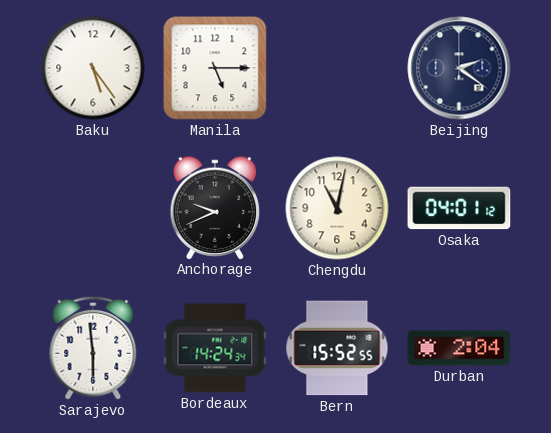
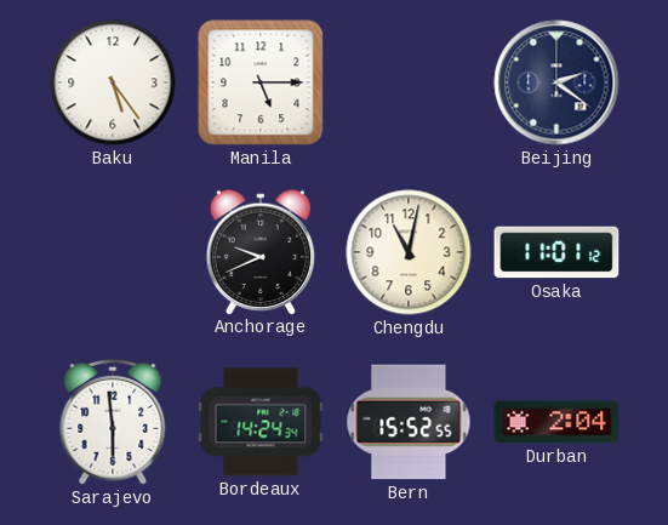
Osaka: 04:01 -> 11:01
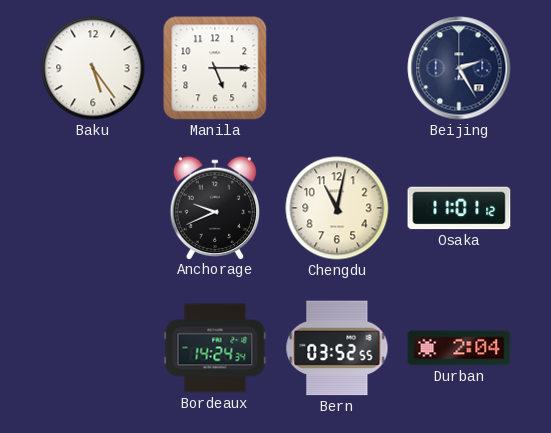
Beijing: 2:21 -> 2:25
Sarajevo: 5:59 -> none
Bern: 15:52 -> 03:52
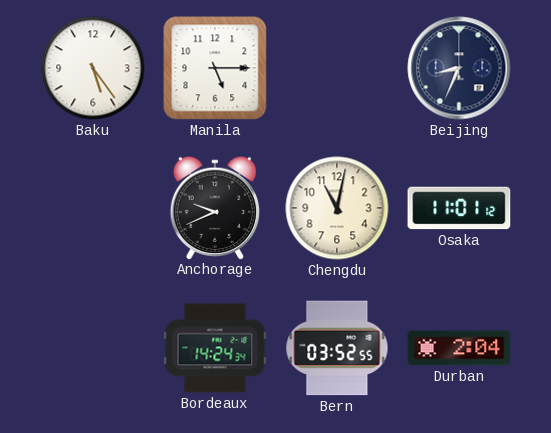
Beijing: 2:25 -> 8:34
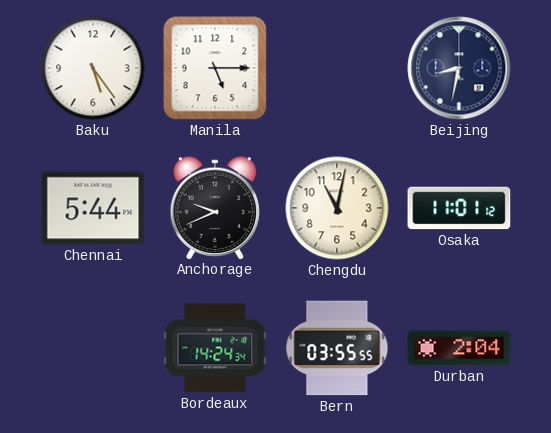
Beijing: 8:34 -> 8:32
Chennai: none -> 5:44
Bern: 03:52 -> 03:55
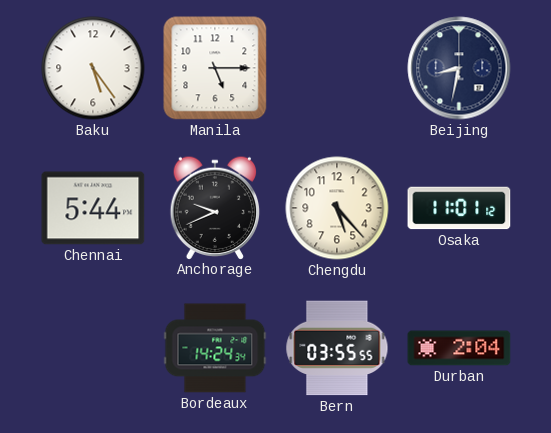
Chengdu: 11:02 -> 5:23
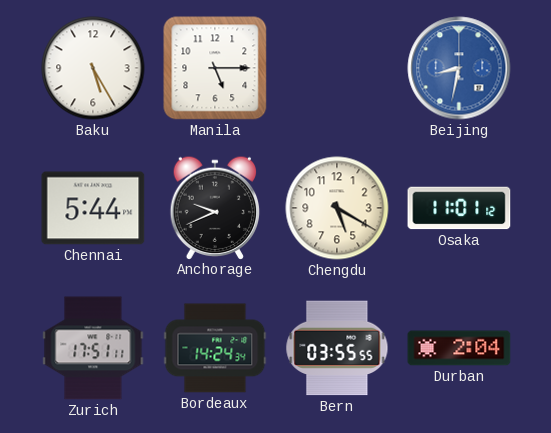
Baku: 5:24 -> 5:25
Beijing dial: navy -> blue
Chengdu: 5:23 -> 5:20
Zurich: none -> 17:51
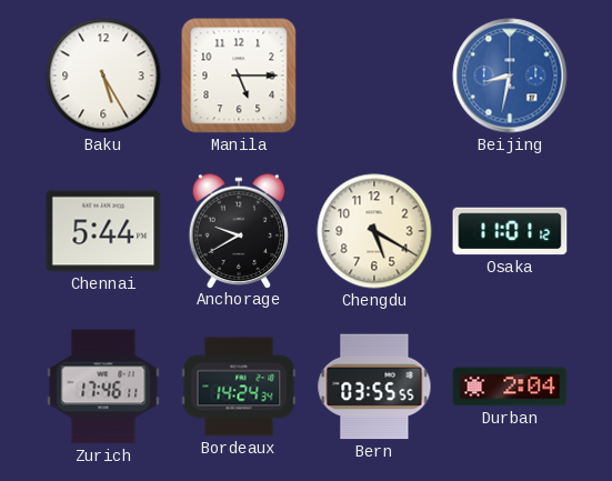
Anchorage: 9:41 -> 9:40
Zurich: 17:51 -> 17:46
